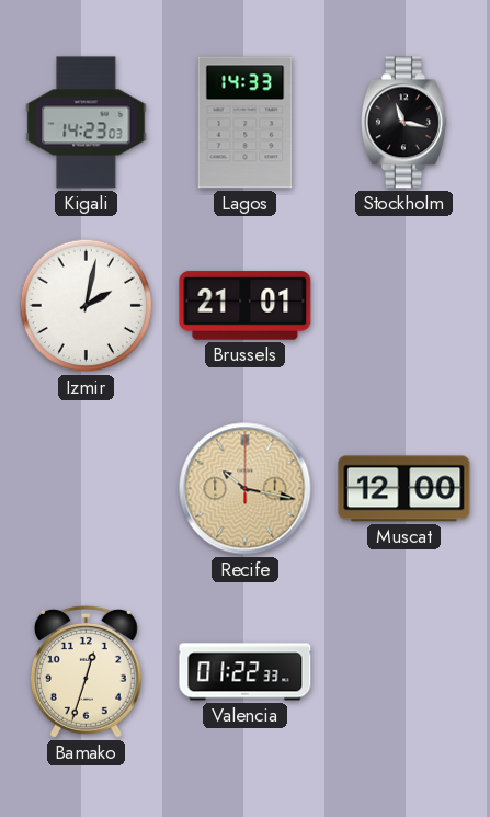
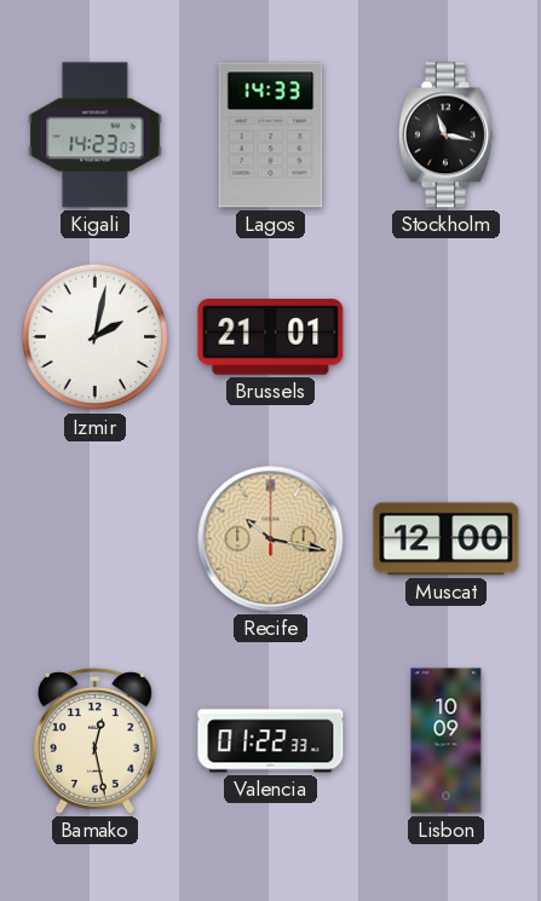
Bamako: 12:33 -> 12:28
Lisbon: none -> 10:09
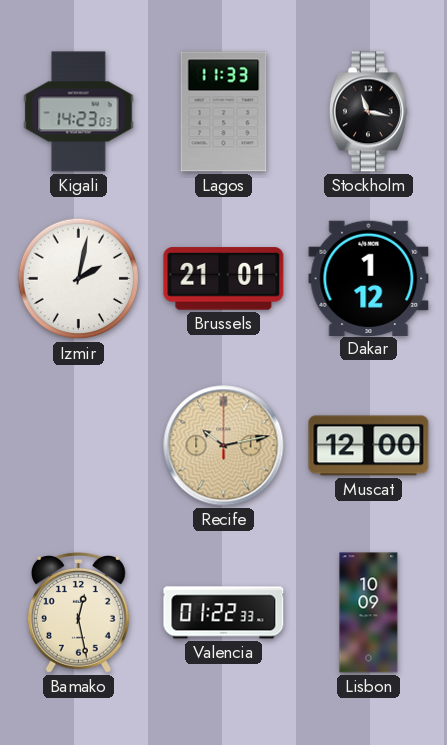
Lagos: 14:33 -> 11:33
Dakar: none -> 1:12
Recife: 10:17 -> 10:13
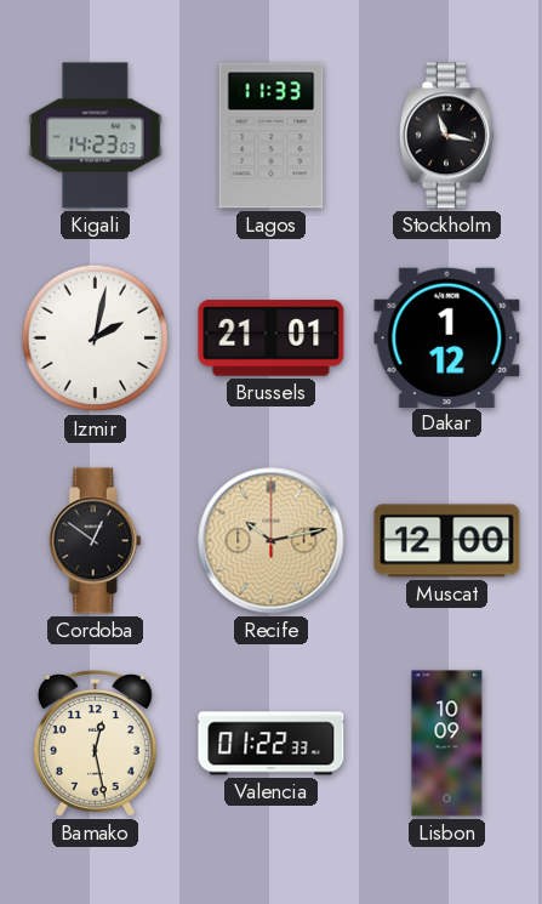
Cordoba: none -> 12:51
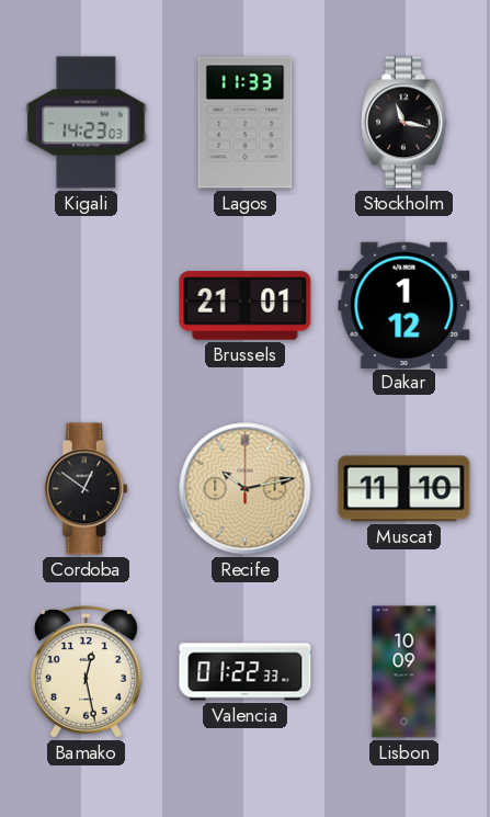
Izmir: 2:02 -> none
Muscat: 12:00 -> 11:10
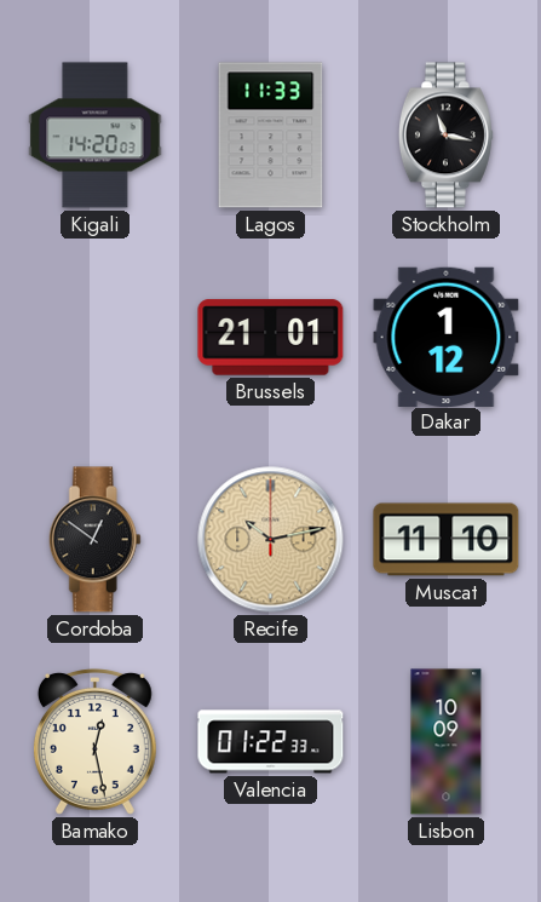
Kigali: 14:23 -> 14:20
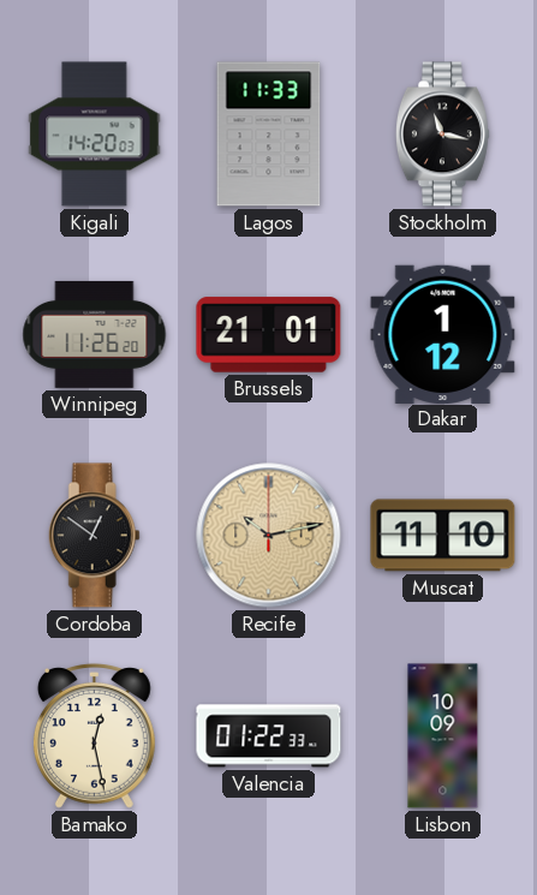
Winnipeg: none -> 11:26
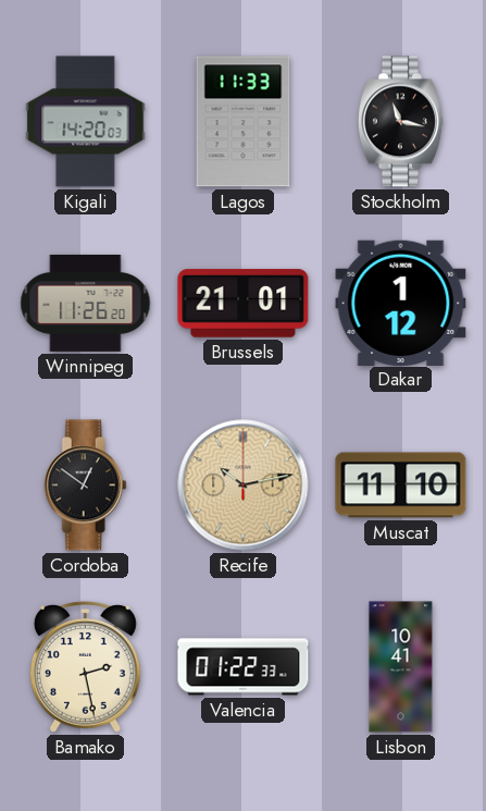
Bamako: 12:28 -> 2:28
Lisbon: 10:09 -> 10:41
